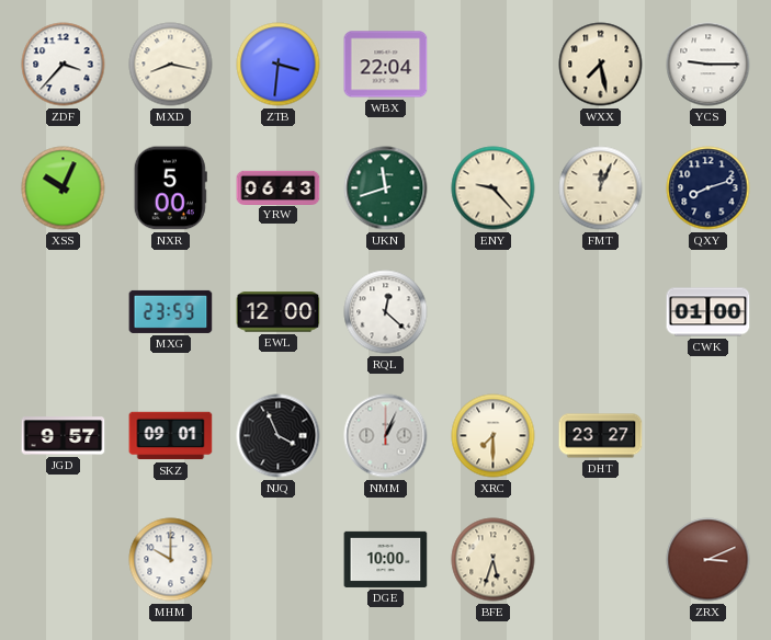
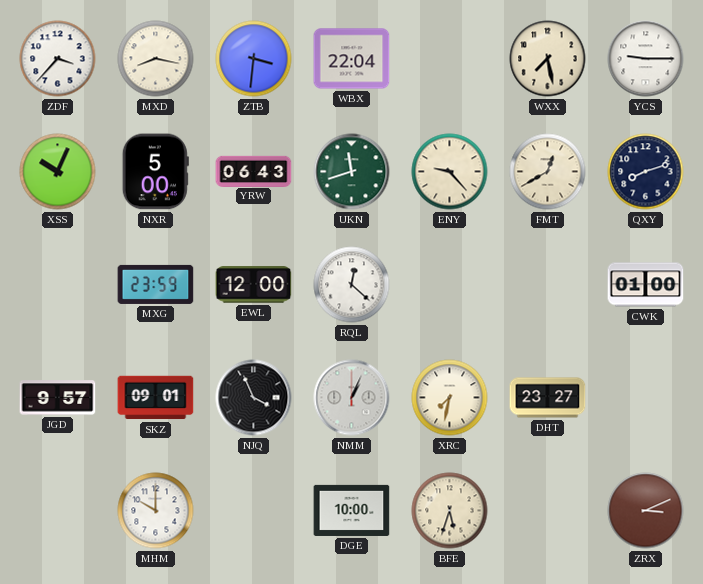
FMT: 12:04 -> 12:40
XRC: 7:30 -> 7:32
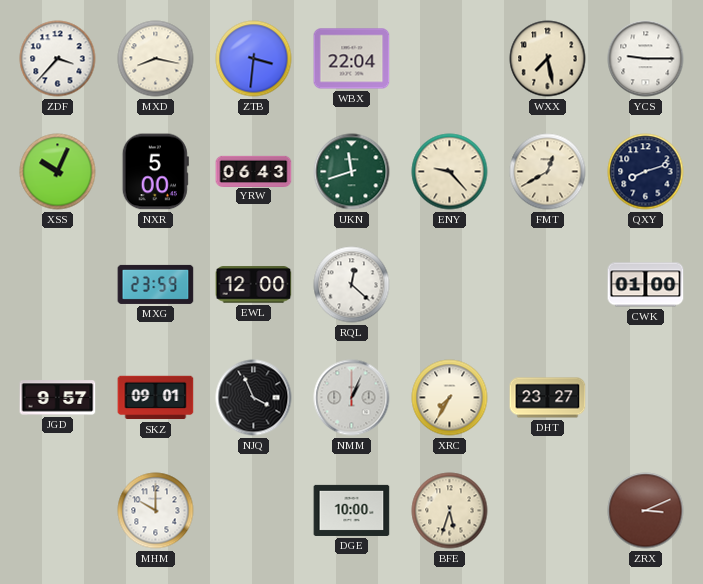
XRC: 7:32 -> 7:35
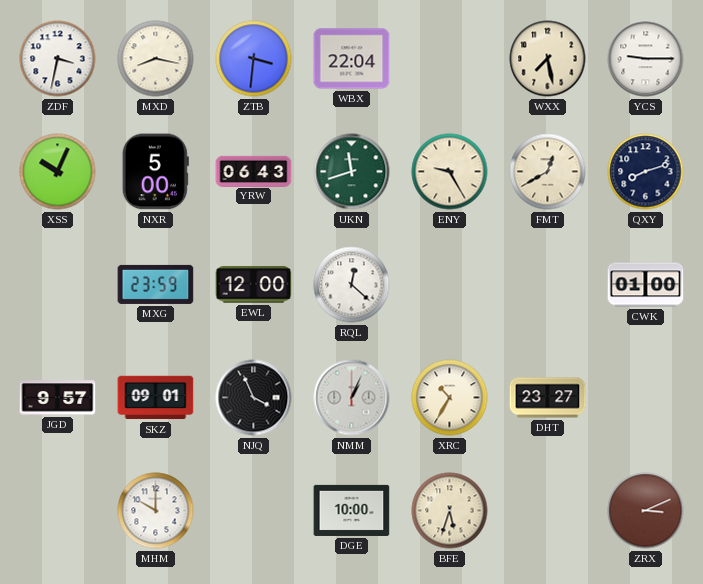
ZDF: 3:37 -> 3:32
ENY: 9:23 -> 9:25
XRC: 7:35 -> 10:35
